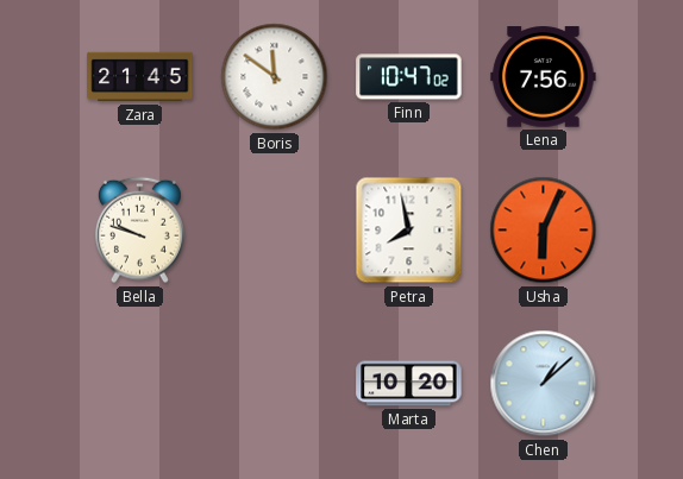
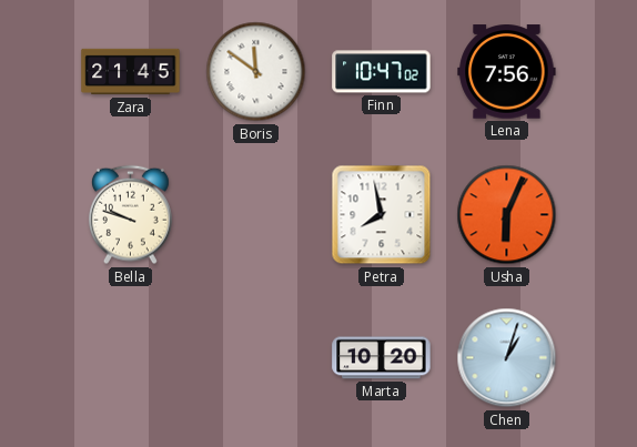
Chen: 1:08 -> 1:03
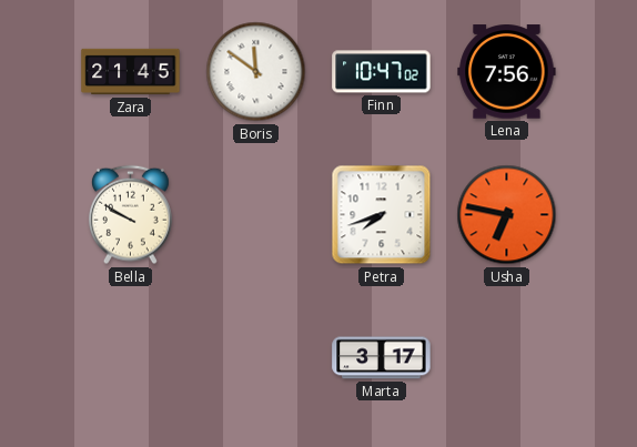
Bella: 9:48 -> 9:50
Petra: 7:58 -> 7:42
Usha: 6:04 -> 6:47
Marta: 10:20 -> 3:17
Chen: 1:03 -> none
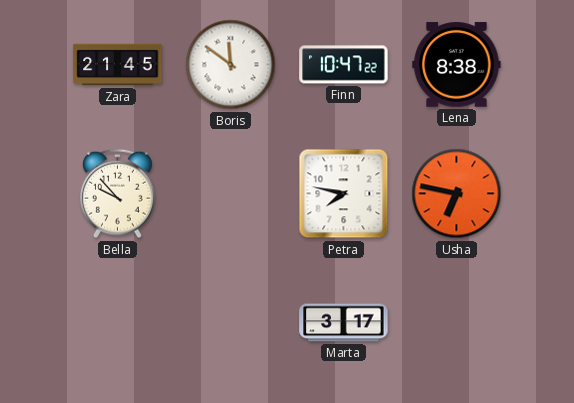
Finn: 10:47:02 -> 10:47:22
Lena: 7:56 -> 8:38
Bella: 9:50 -> 9:53
Petra: 7:42 -> 7:47
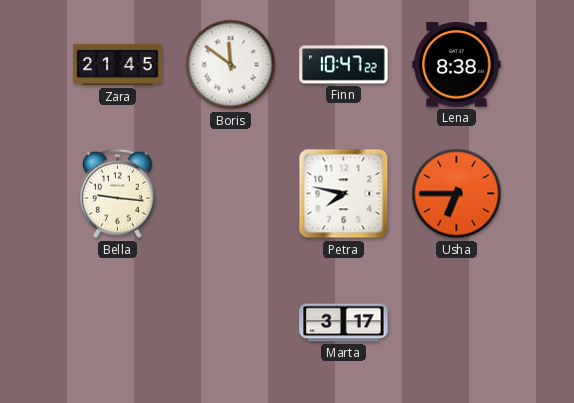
Bella: 9:53 -> 9:16
Usha: 6:47 -> 6:45
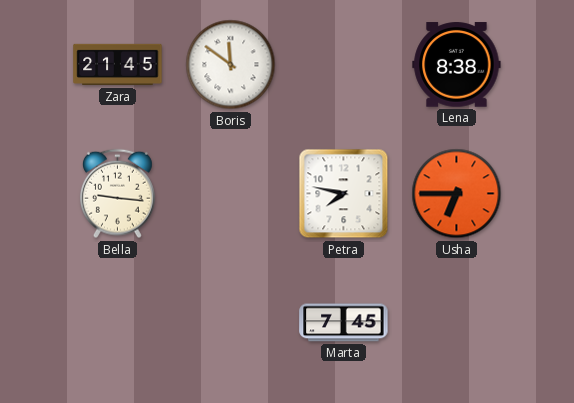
Finn: 10:47 -> none
Marta: 3:17 -> 7:45
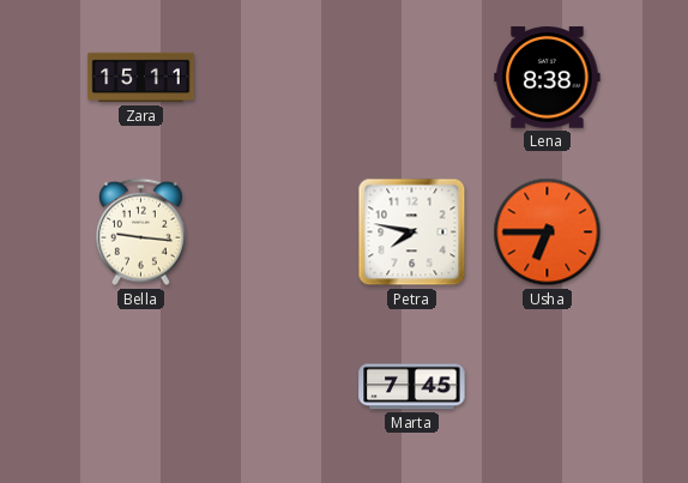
Zara: 21:45 -> 15:11
Boris: 11:51 -> none
